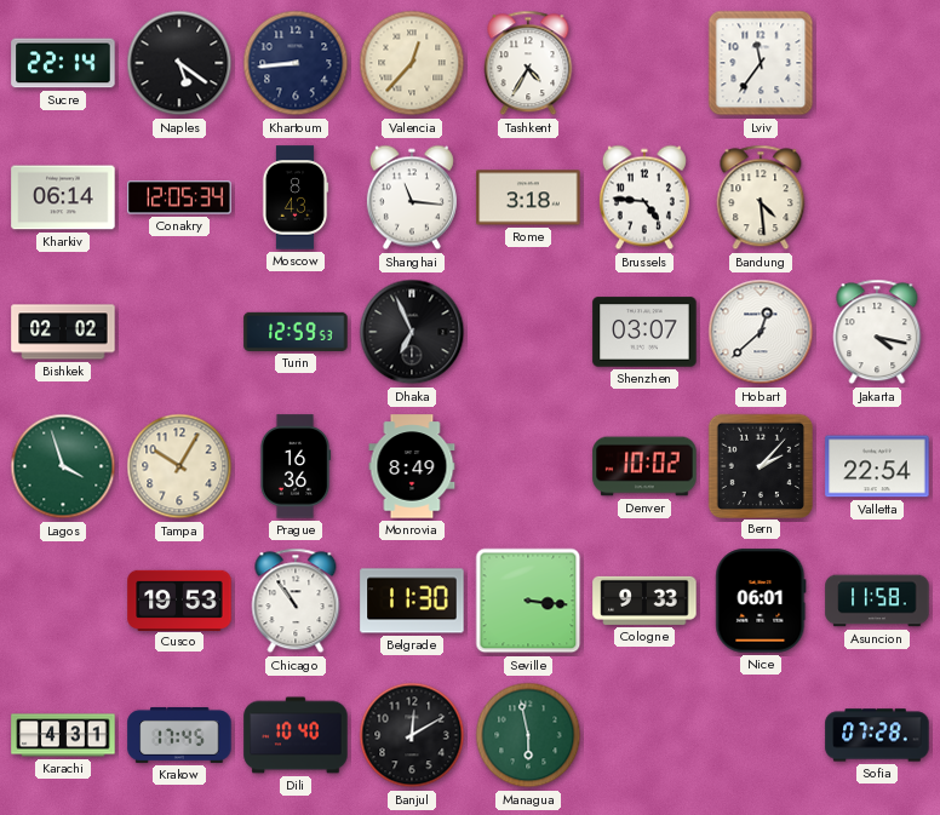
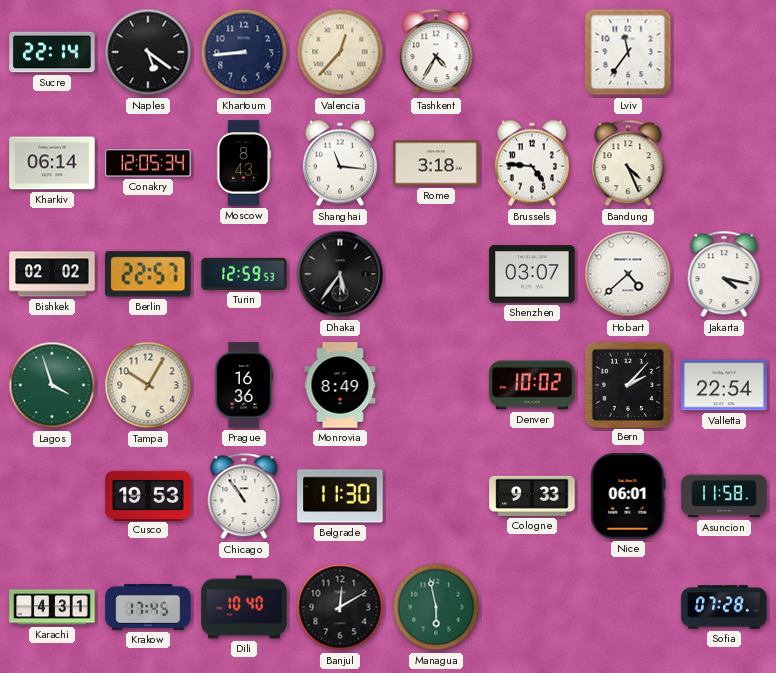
Bandung: 4:29 -> 4:26
Berlin: none -> 22:57
Dhaka: 6:56 -> 5:36
Hobart: 12:38 -> 4:38
Seville: 3:16 -> none
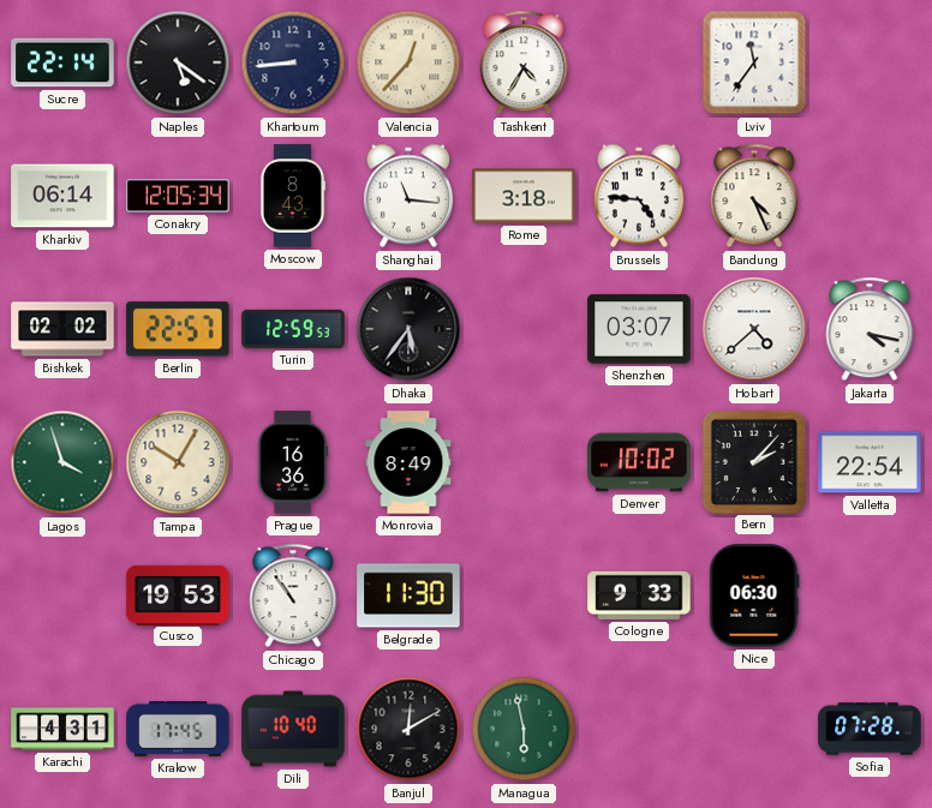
Nice: 06:01 -> 06:30
Asuncion: 11:58 -> none
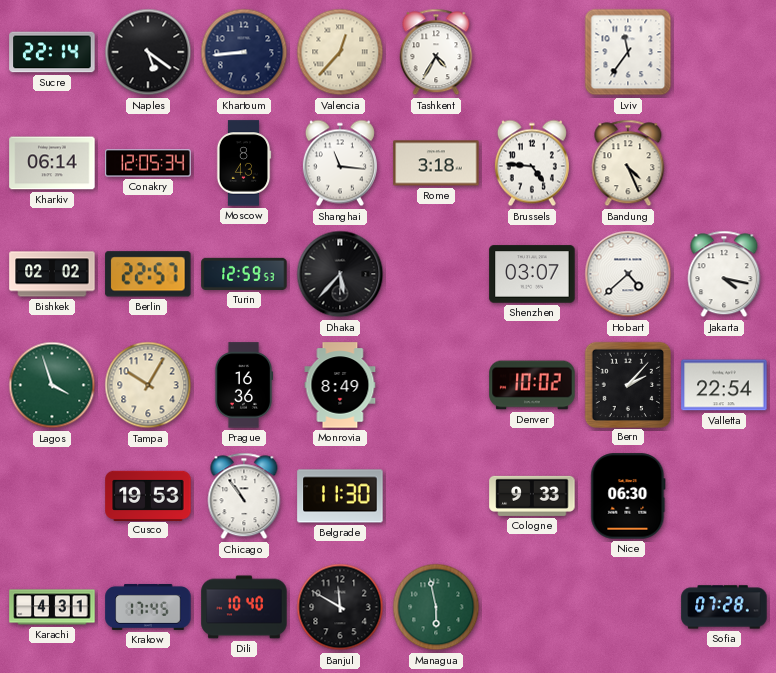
Dhaka: 5:36 -> 5:37
Banjul: 12:10 -> 11:50
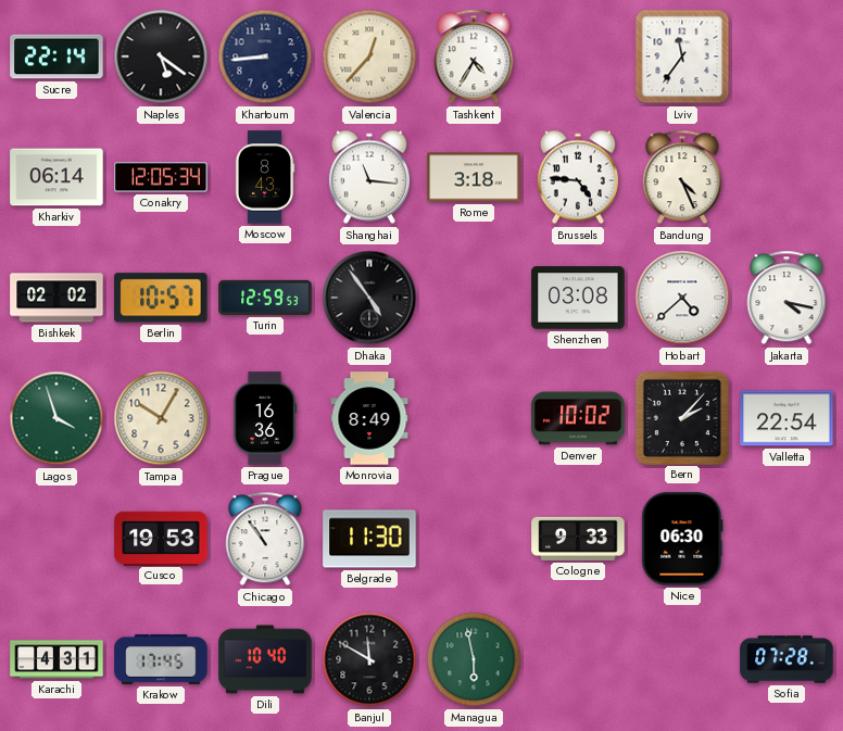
Berlin: 22:57 -> 10:57
Dhaka: 5:37 -> 4:54
Shenzhen: 03:07 -> 03:08
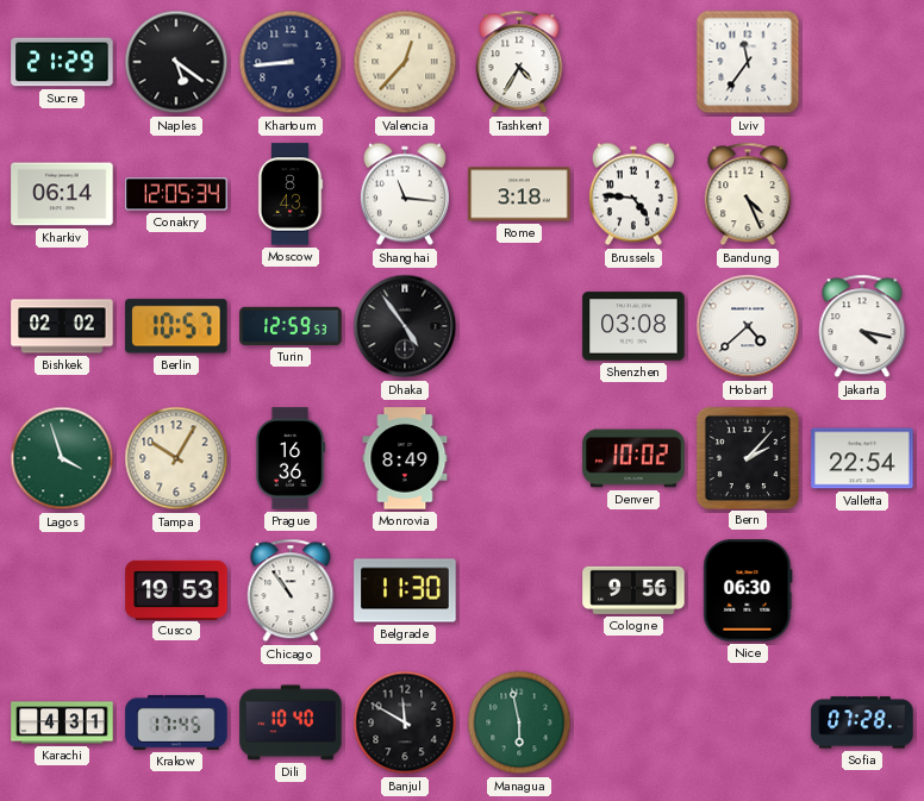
Sucre: 22:14 -> 21:29
Cologne: 9:33 -> 9:56
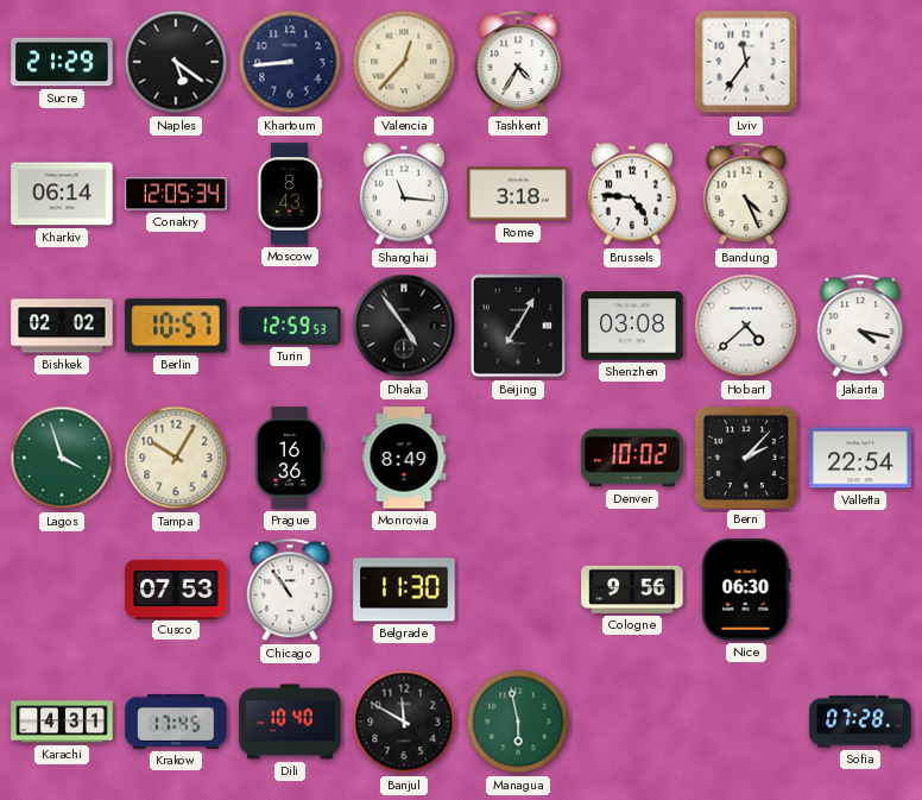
Beijing: none -> 7:05
Cusco: 19:53 -> 07:53
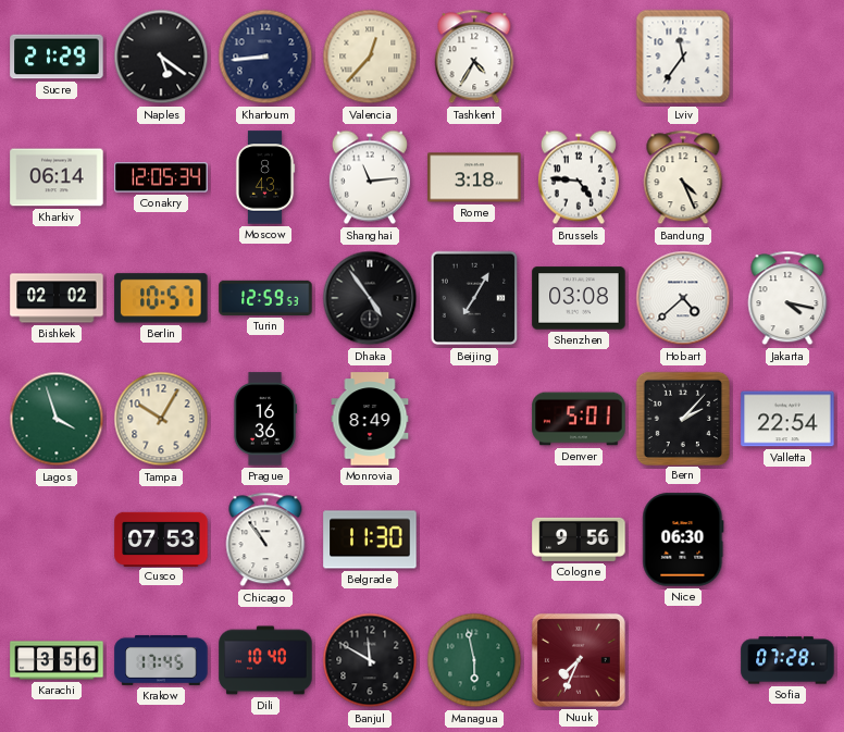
Shanghai: 11:16 -> 11:14
Denver: 10:02 -> 5:01
Karachi: 4:31 -> 3:56
Nuuk: none -> 7:34
